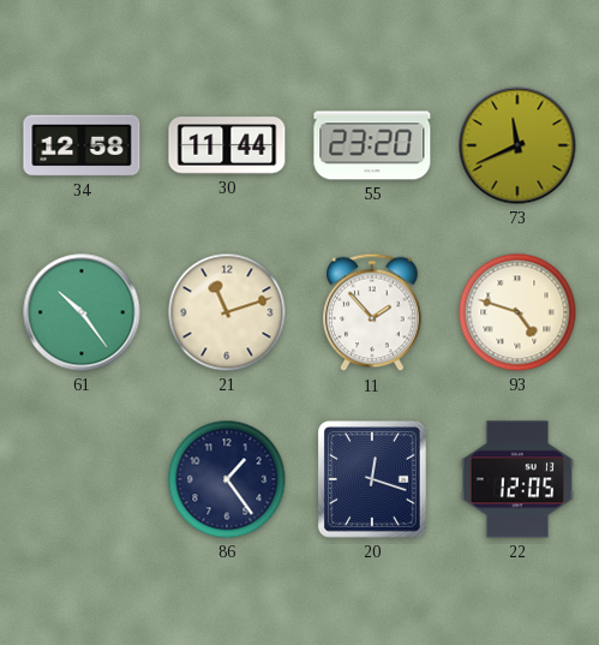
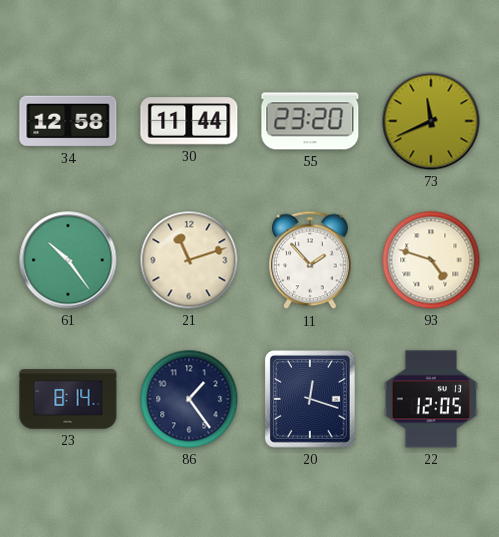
23: none -> 8:14
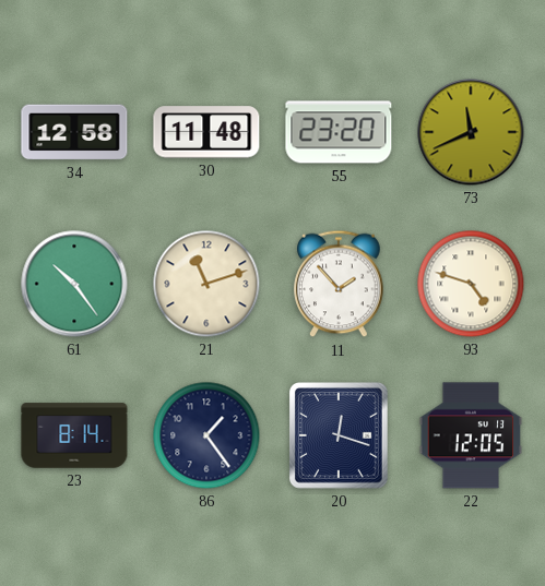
30: 11:44 -> 11:48
